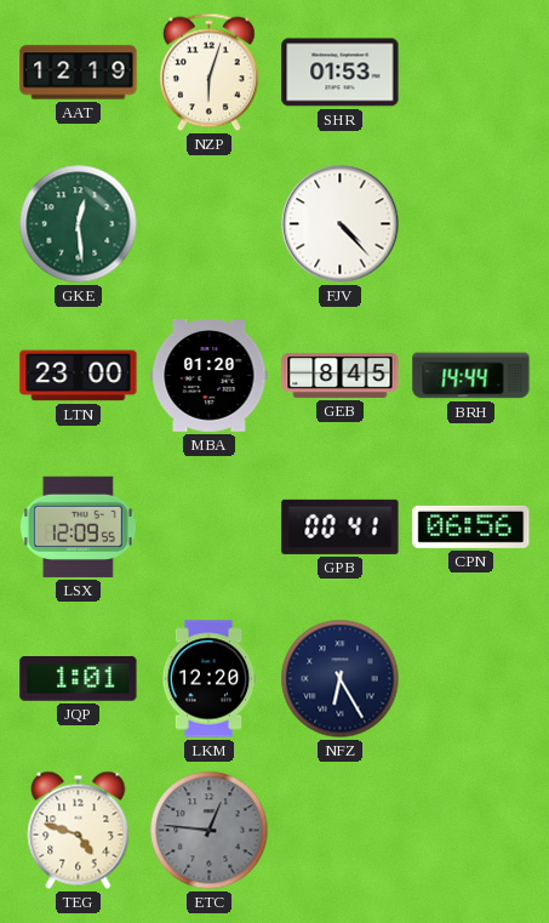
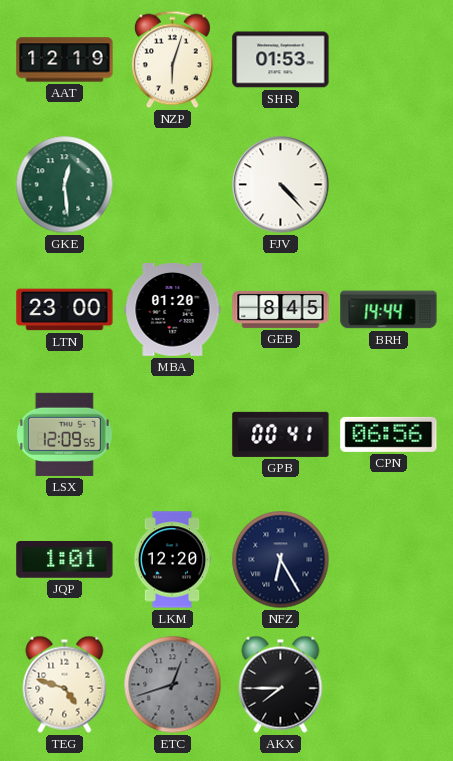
ETC: 12:46 -> 12:42
AKX: none -> 7:45
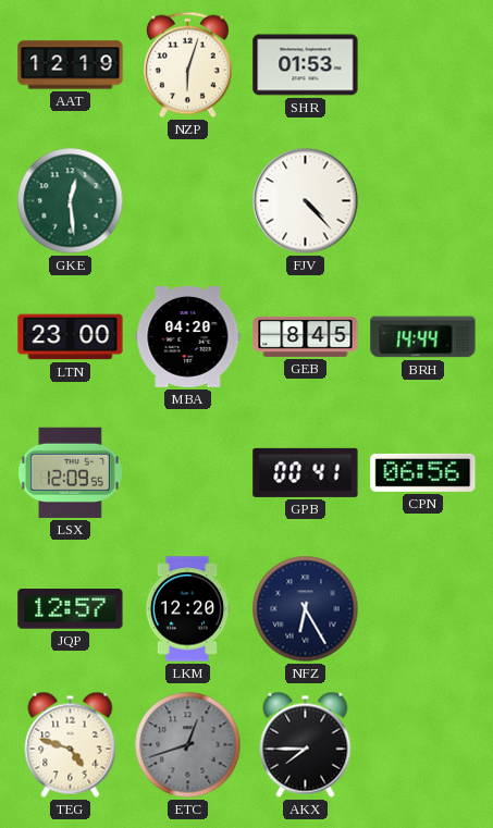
MBA: 01:20 -> 04:20
JQP: 1:01 -> 12:57
